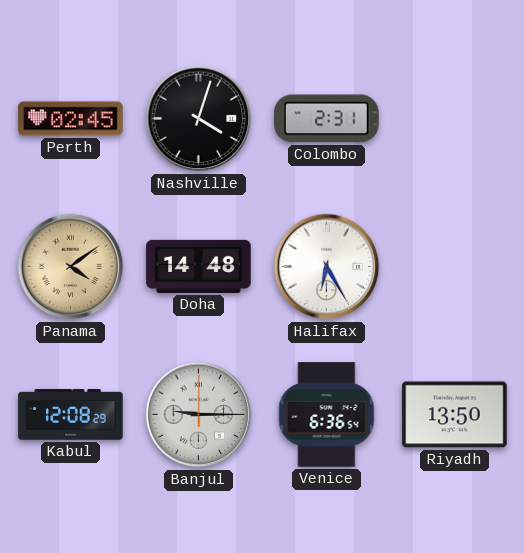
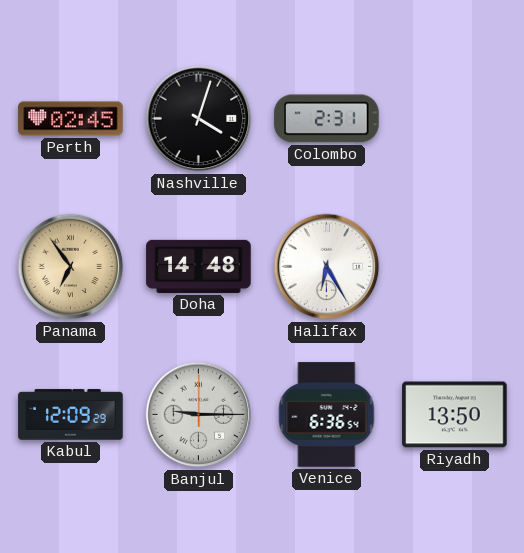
Panama: 4:09 -> 6:54
Kabul: 12:08 -> 12:09
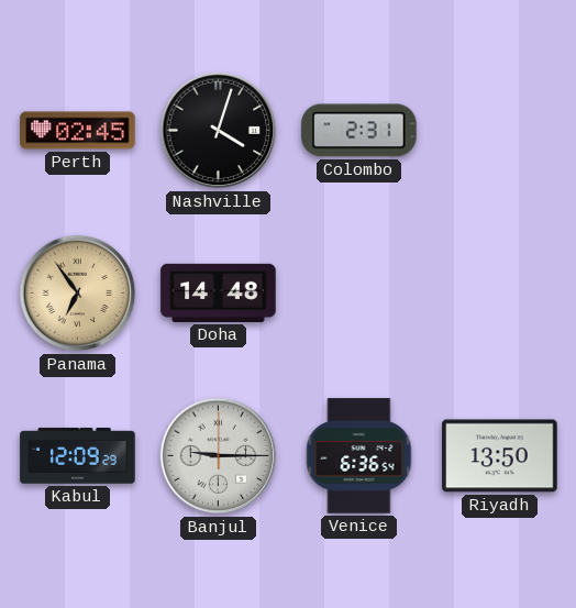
Halifax: 6:25 -> none
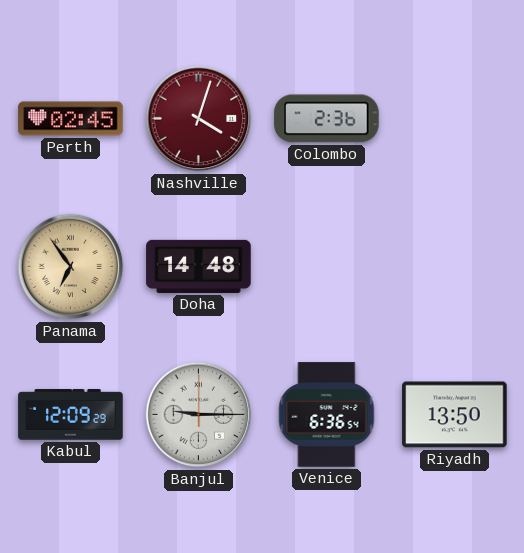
Nashville dial: black -> burgundy
Colombo: 2:31 -> 2:36
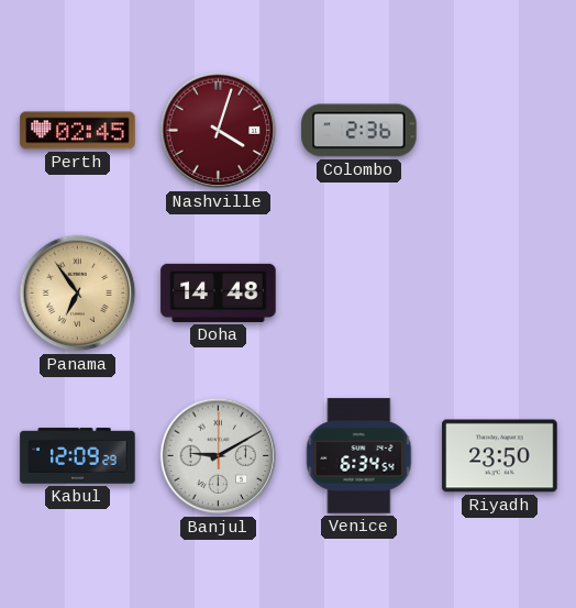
Banjul: 9:15 -> 9:10
Venice: 6:36 -> 6:34
Riyadh: 13:50 -> 23:50
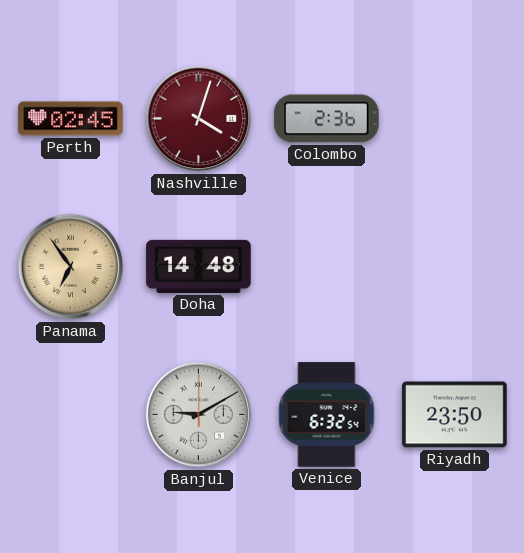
Kabul: 12:09 -> none
Venice: 6:34 -> 6:32
